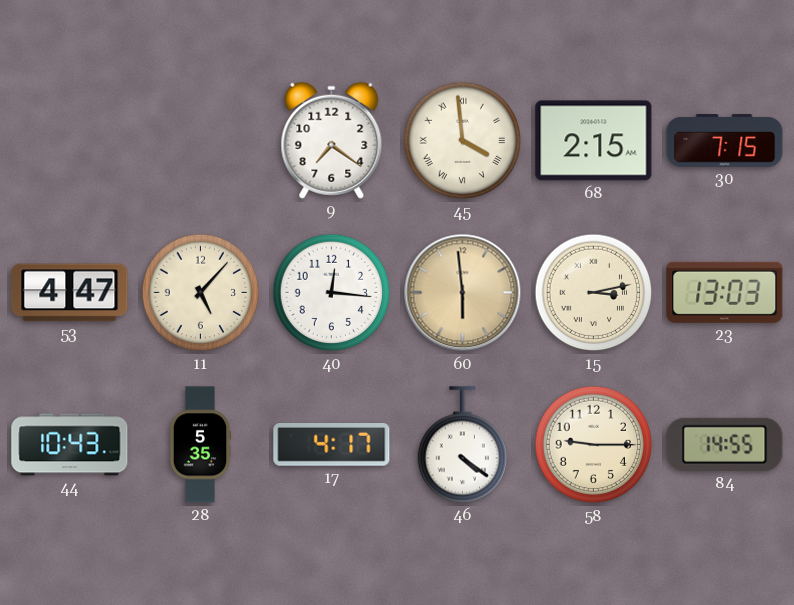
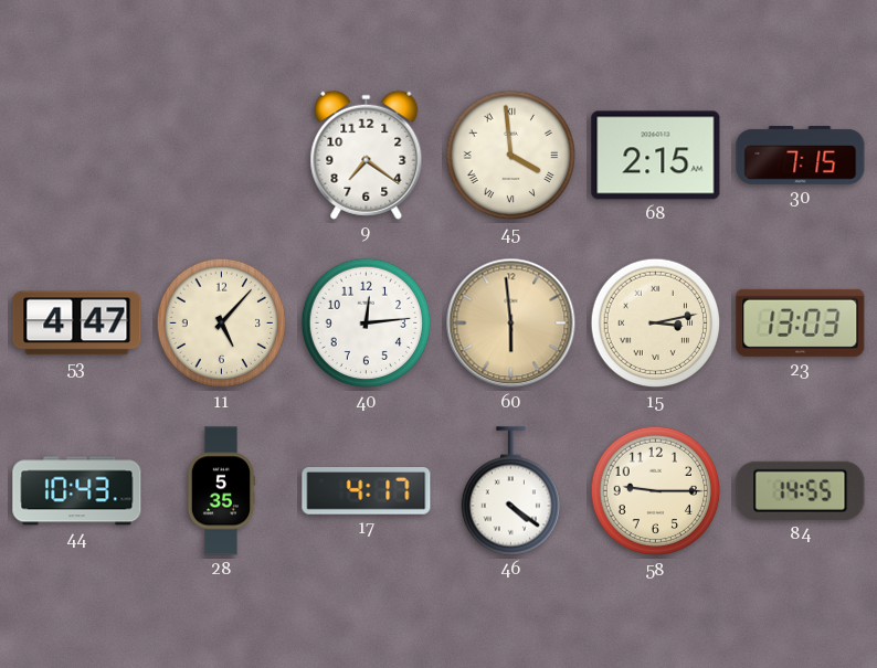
40: 12:16 -> 12:14
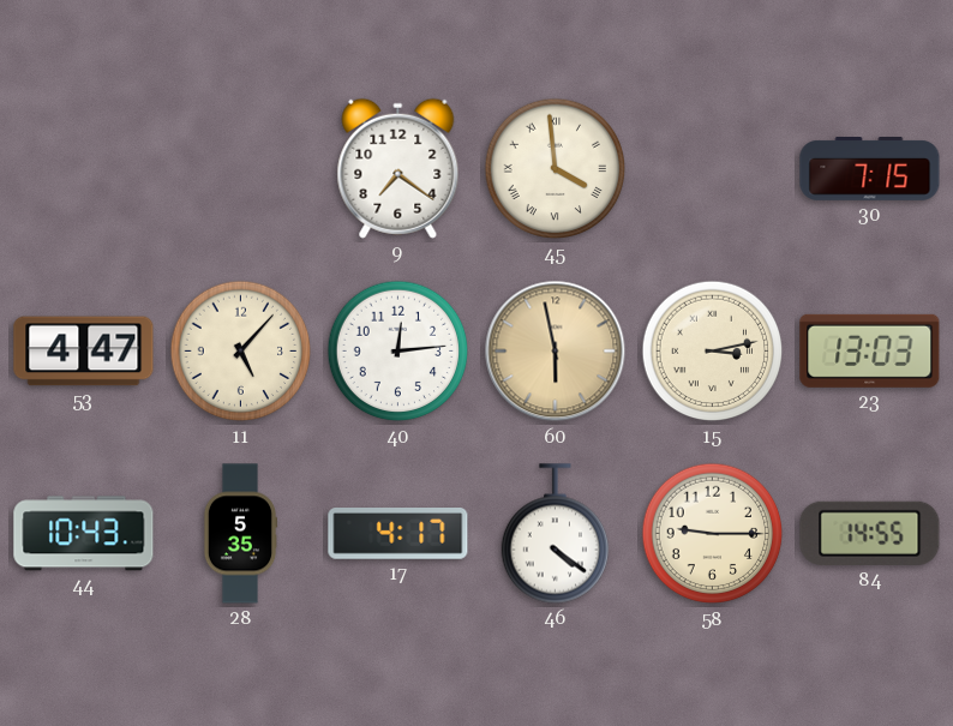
68: 2:15 -> none
60: 5:59 -> 5:58
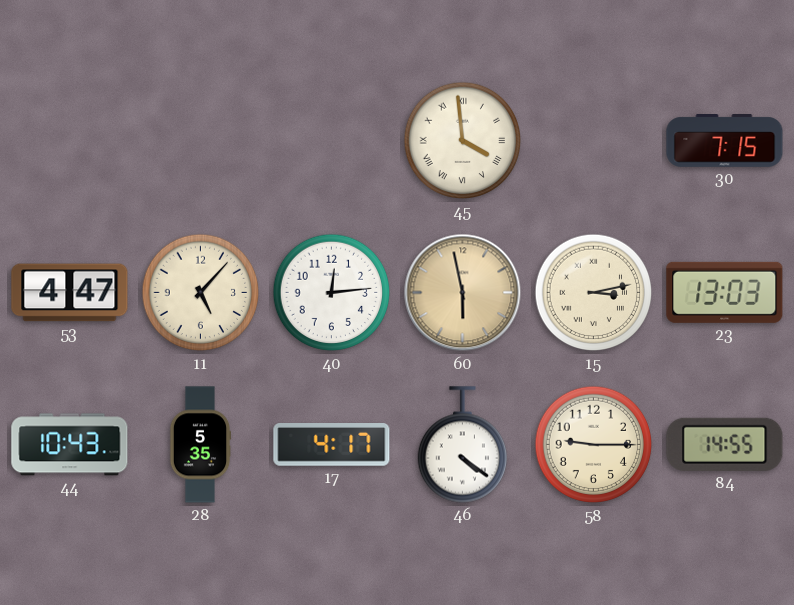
9: 7:21 -> none
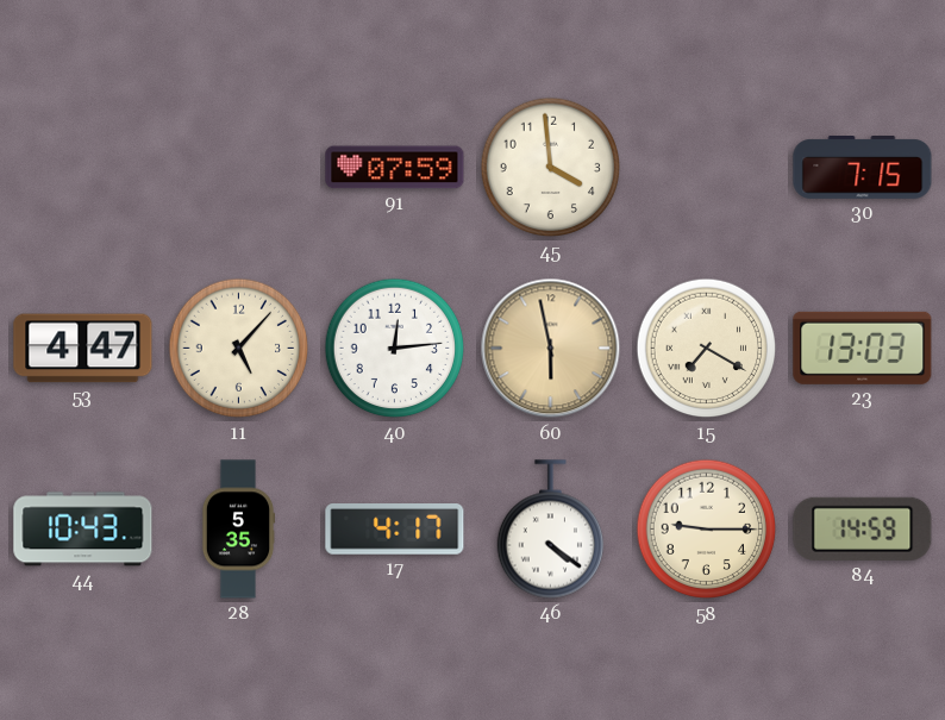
91: none -> 07:59
45 numerals: Roman -> Arabic
15: 3:13 -> 7:20
84: 14:55 -> 14:59
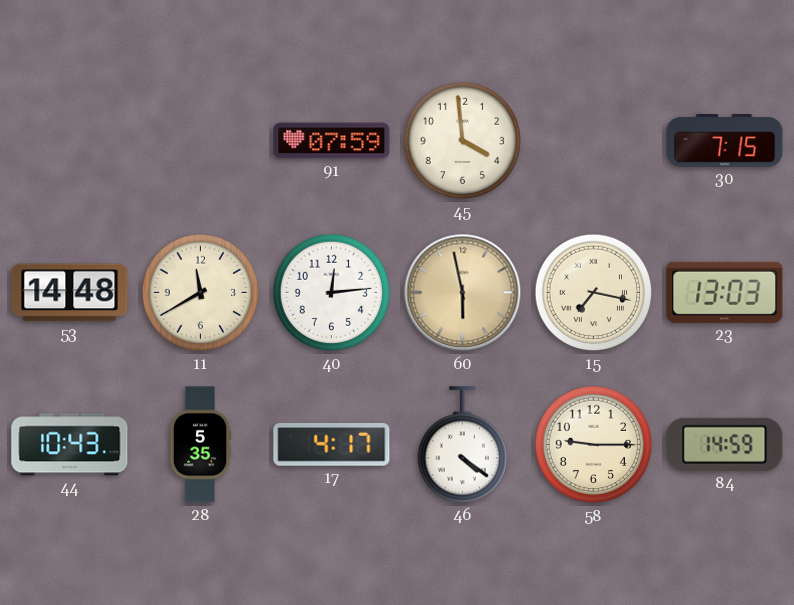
53: 4:47 -> 14:48
11: 5:07 -> 11:40
15: 7:20 -> 7:17
